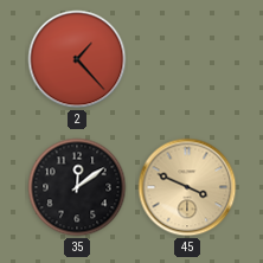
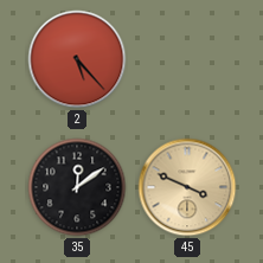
2: 1:23 -> 5:23
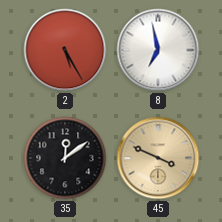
2: 5:23 -> 5:25
8: none -> 6:58
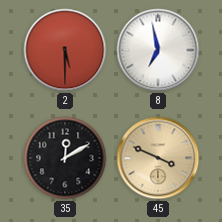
2: 5:25 -> 5:30
35: 12:09 -> 12:10
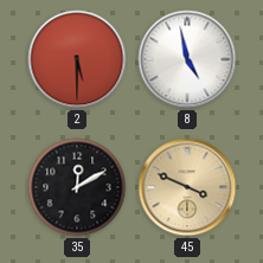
8: 6:58 -> 4:58
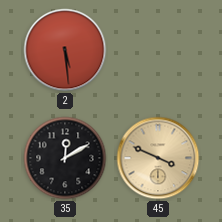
2: 5:30 -> 5:29
8: 4:58 -> none
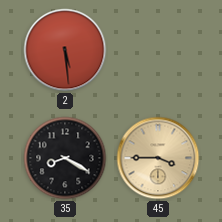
35: 12:10 -> 8:20
45: 3:49 -> 3:45
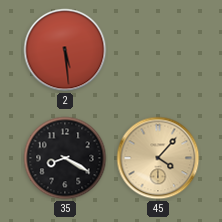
45: 3:45 -> 4:07
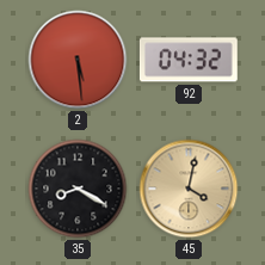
92: none -> 04:32
45: 4:07 -> 4:02
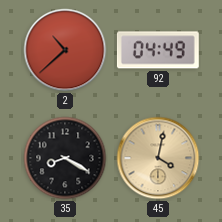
2: 5:29 -> 10:38
92: 04:32 -> 04:49
